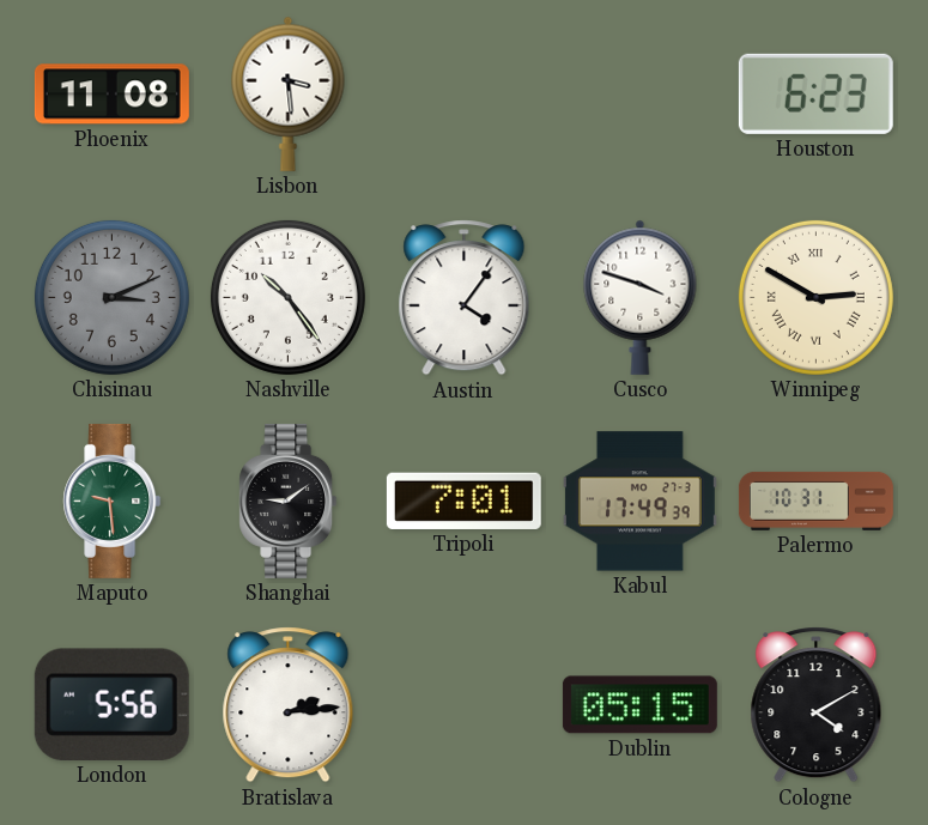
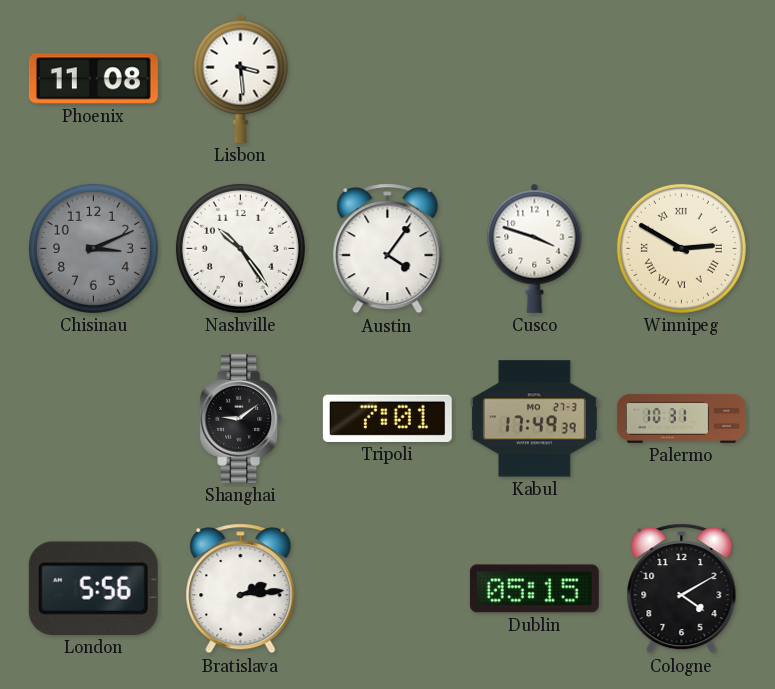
Houston: 6:23 -> none
Maputo: 9:29 -> none
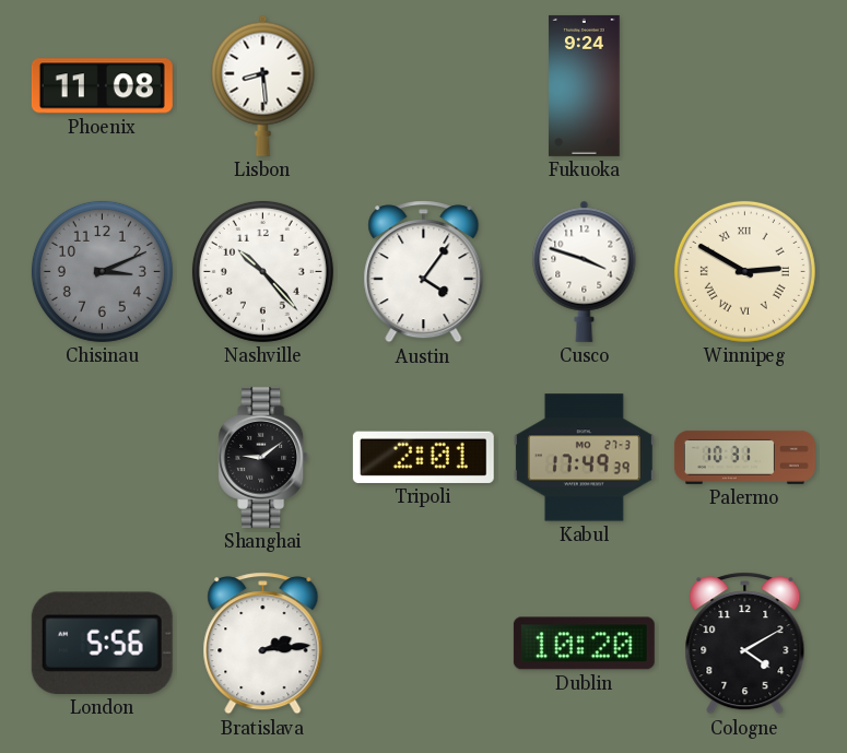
Lisbon: 3:29 -> 8:29
Fukuoka: none -> 9:24
Nashville: 10:24 -> 10:23
Tripoli: 7:01 -> 2:01
Dublin: 05:15 -> 10:20
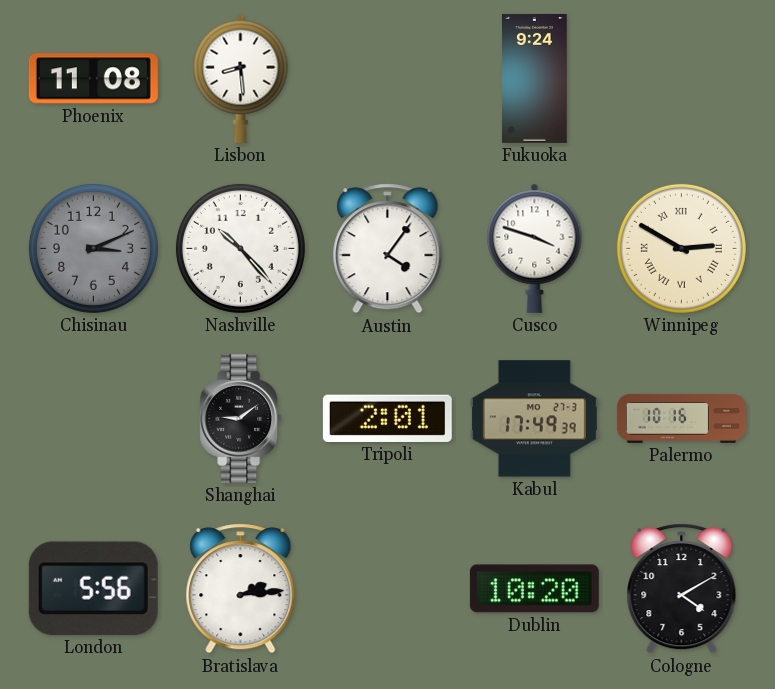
Palermo: 10:31 -> 10:16
